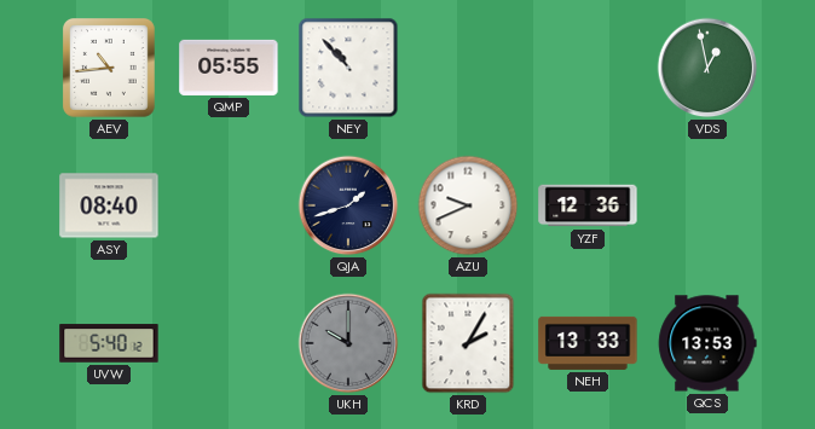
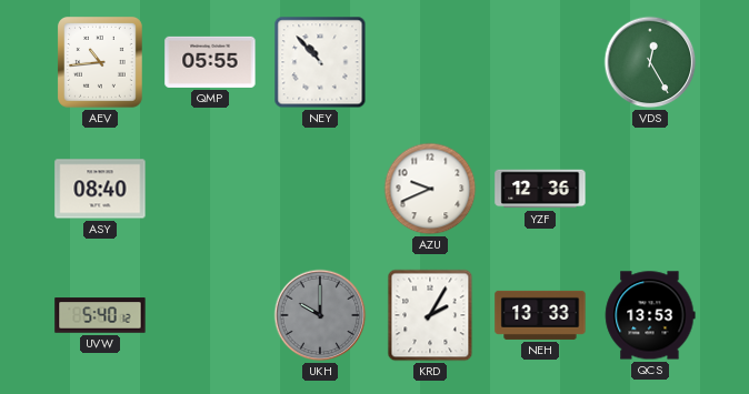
VDS: 12:58 -> 12:25
QJA: 1:42 -> none
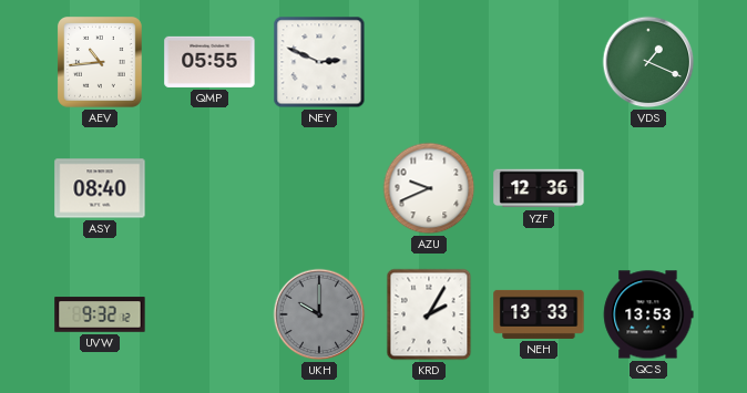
NEY: 10:53 -> 2:49
VDS: 12:25 -> 1:19
UVW: 5:40 -> 9:32
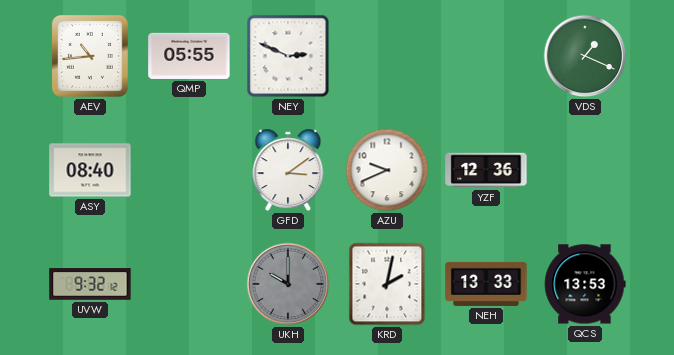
GFD: none -> 3:09
KRD: 2:05 -> 2:02
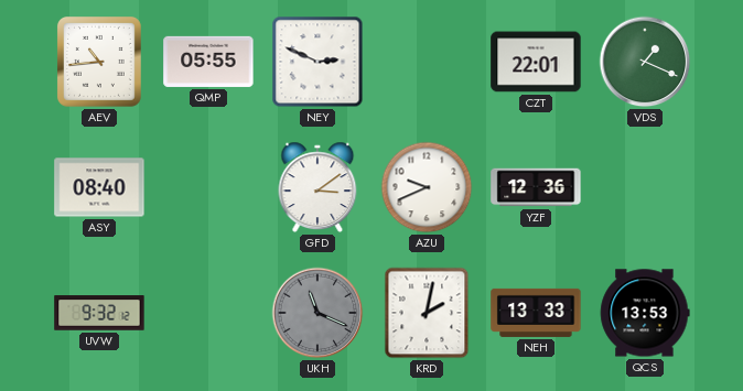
CZT: none -> 22:01
UKH: 10:00 -> 11:19
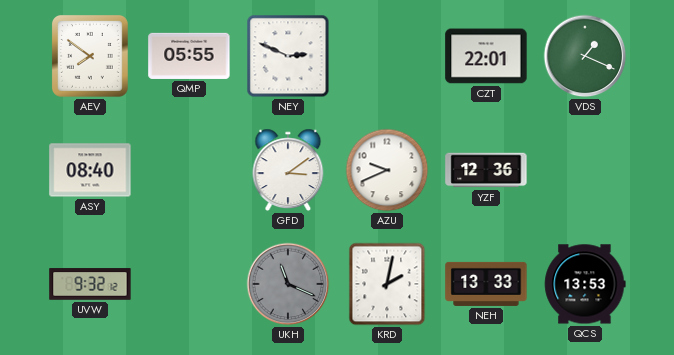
AEV: 10:44 -> 7:51
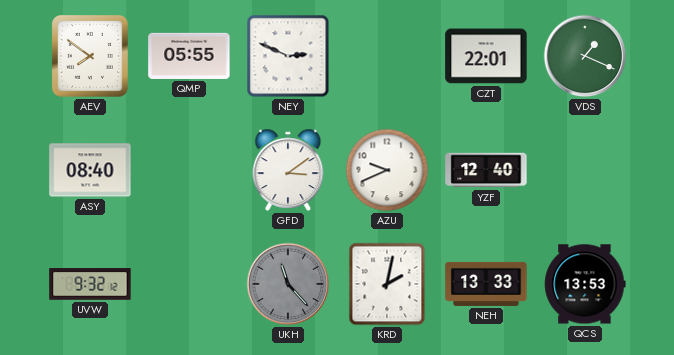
YZF: 12:36 -> 12:40
UKH: 11:19 -> 11:23
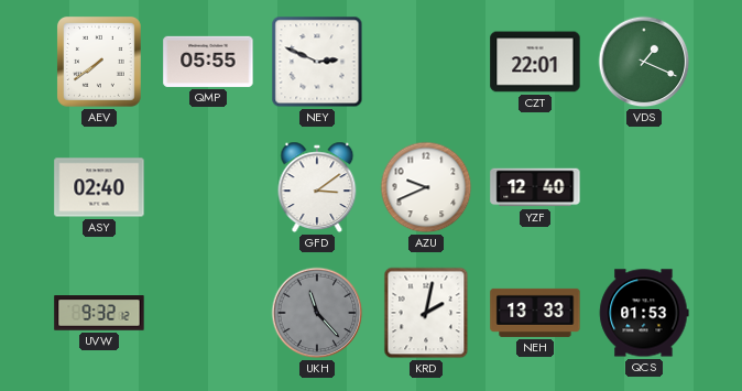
AEV: 7:51 -> 7:39
ASY: 08:40 -> 02:40
QCS: 13:53 -> 01:53
